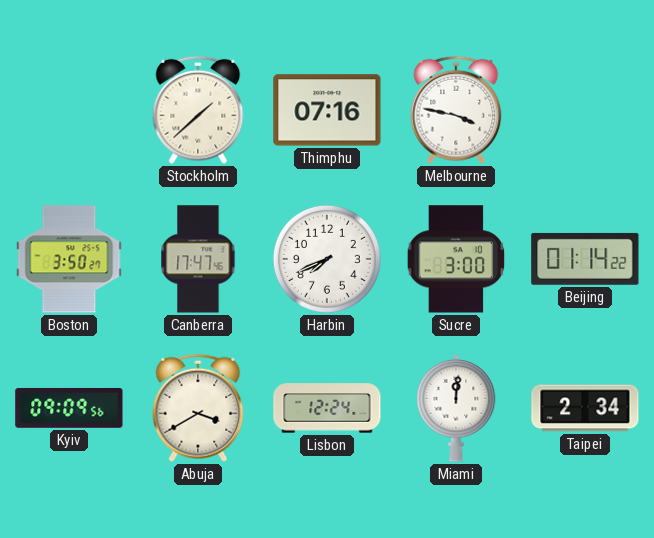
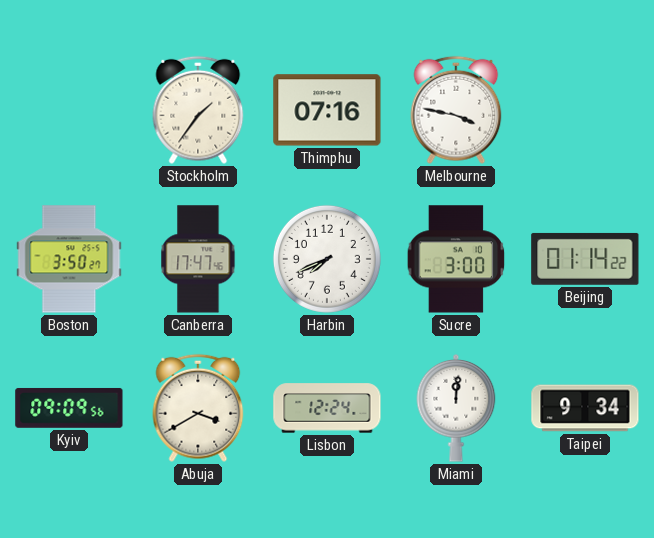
Stockholm: 1:38 -> 1:36
Taipei: 2:34 -> 9:34
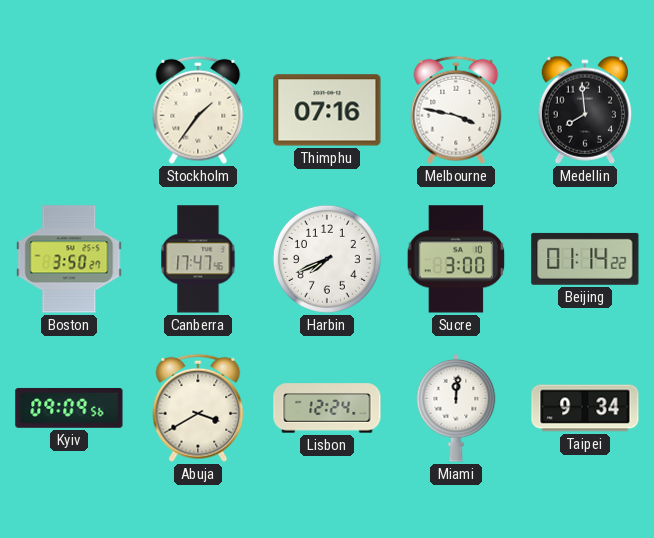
Medellin: none -> 7:59
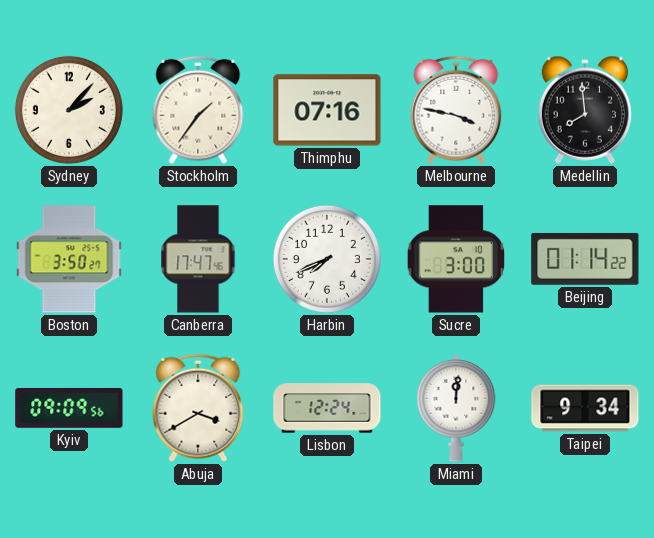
Sydney: none -> 2:07
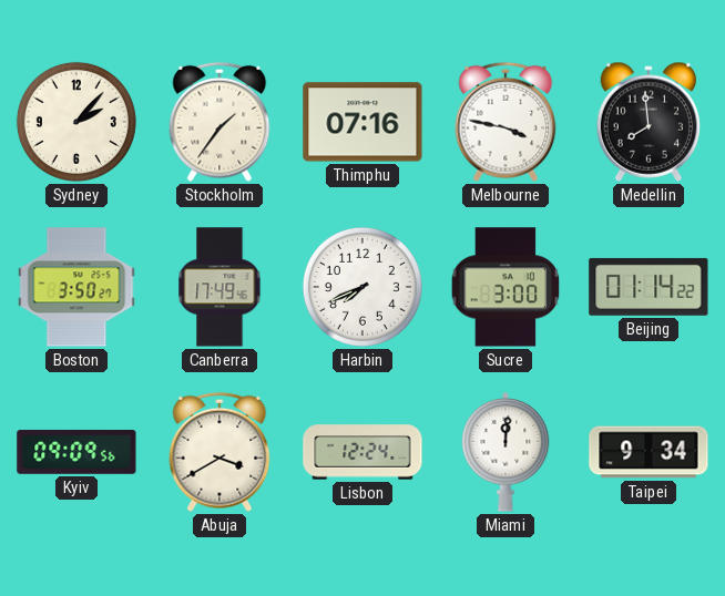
Canberra: 17:47 -> 17:49
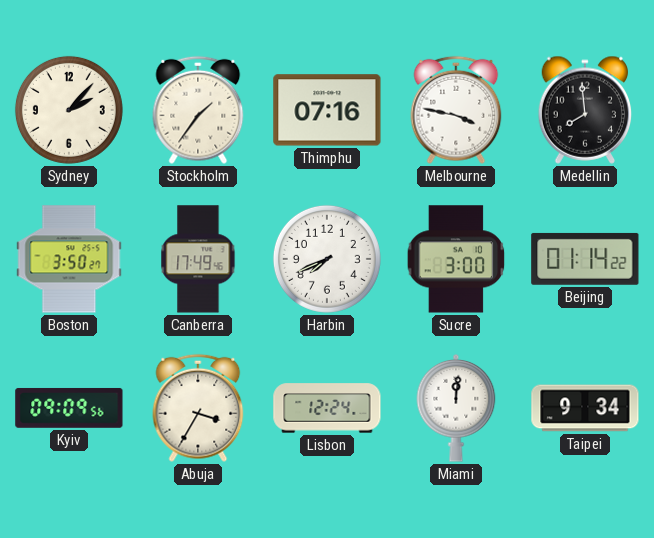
Abuja: 3:40 -> 3:35
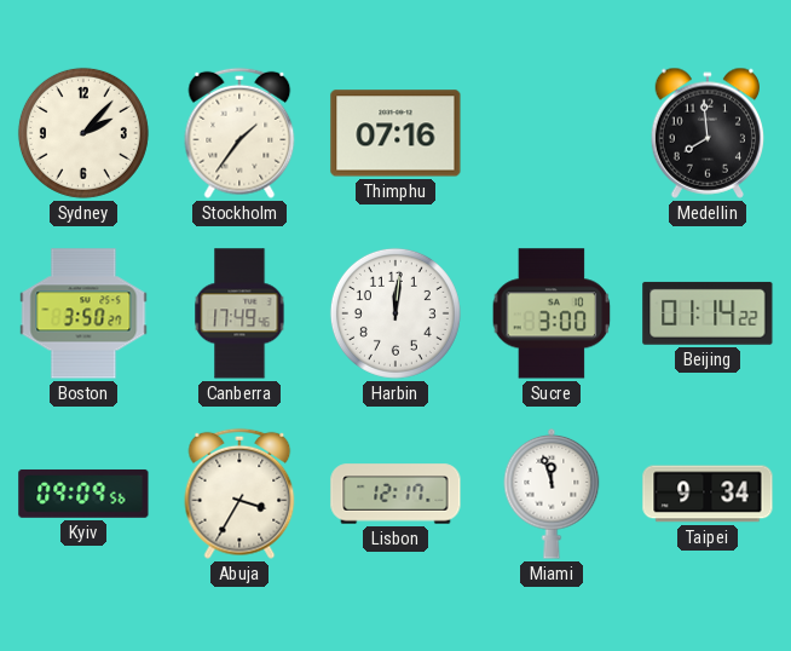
Melbourne: 3:47 -> none
Harbin: 7:41 -> 12:01
Lisbon: 12:24 -> 12:17
Miami: 12:01 -> 11:57
